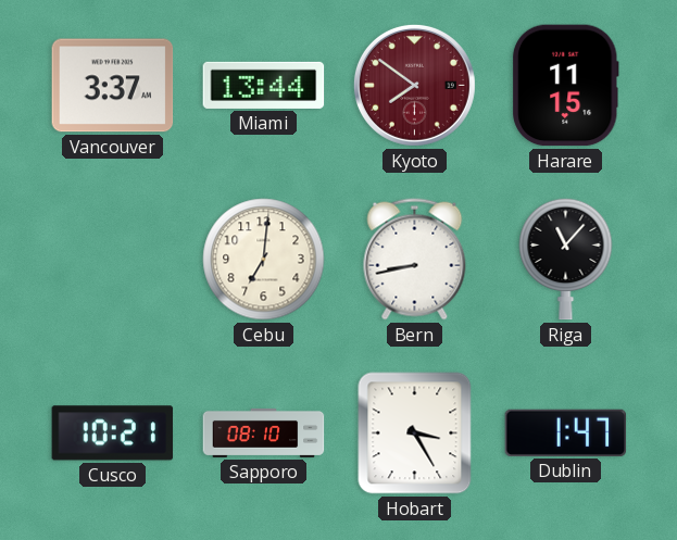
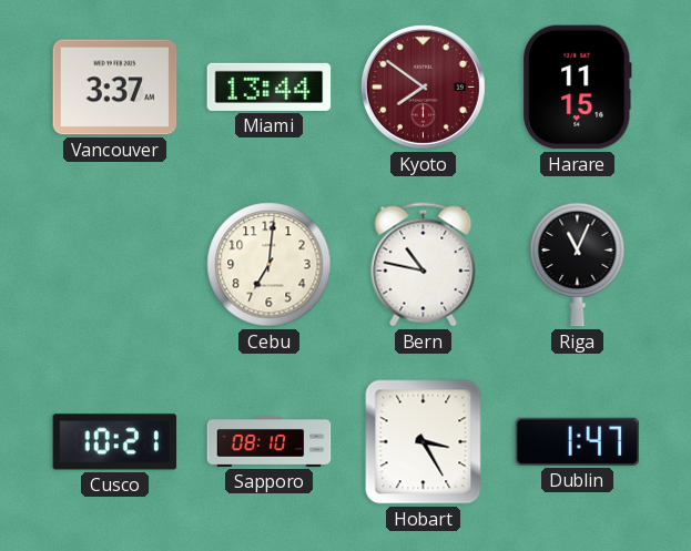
Bern: 8:43 -> 10:47
Riga: 11:07 -> 11:04
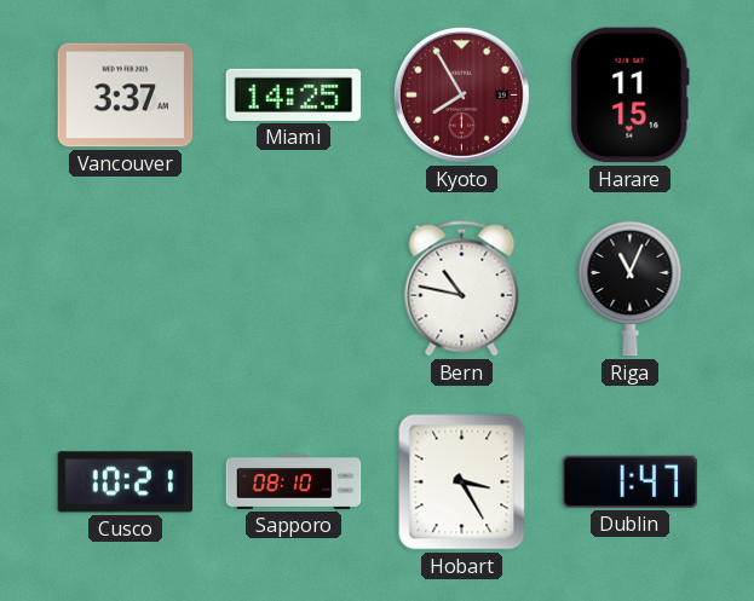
Miami: 13:44 -> 14:25
Kyoto: 7:51 -> 7:55
Cebu: 7:01 -> none
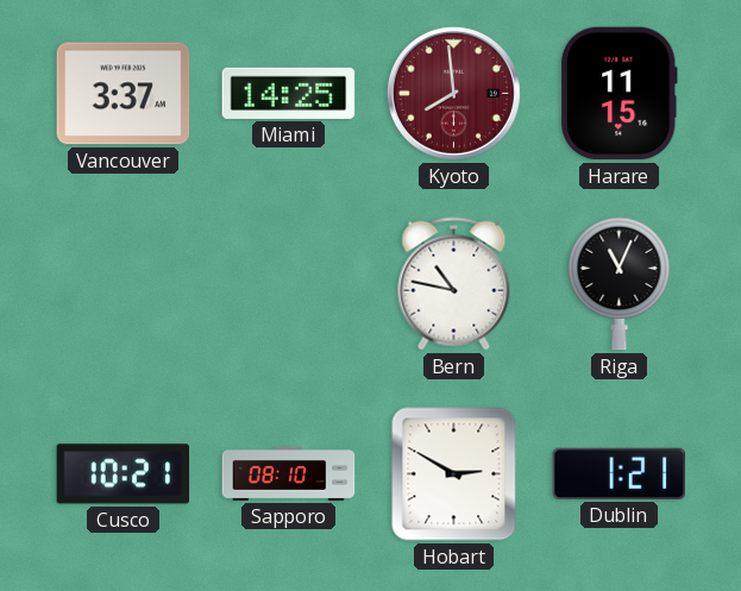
Kyoto: 7:55 -> 7:59
Hobart: 3:25 -> 2:50
Dublin: 1:47 -> 1:21
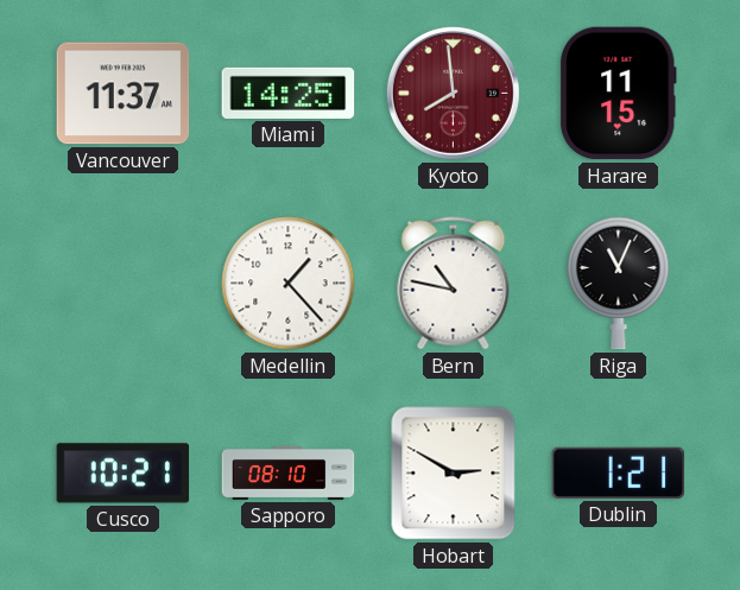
Vancouver: 3:37 -> 11:37
Medellin: none -> 1:23
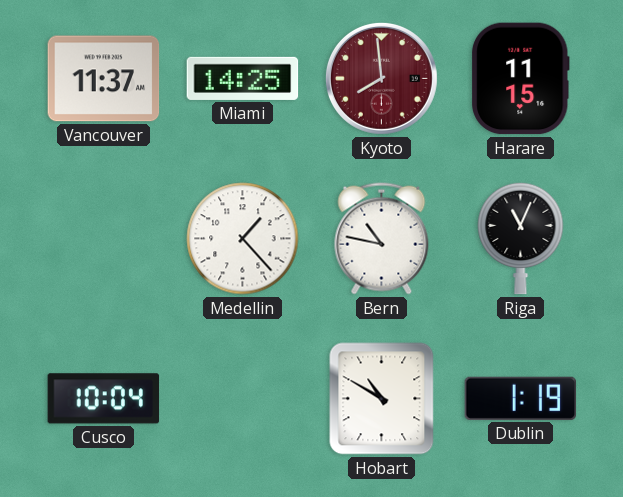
Cusco: 10:21 -> 10:04
Sapporo: 08:10 -> none
Hobart: 2:50 -> 10:50
Dublin: 1:21 -> 1:19
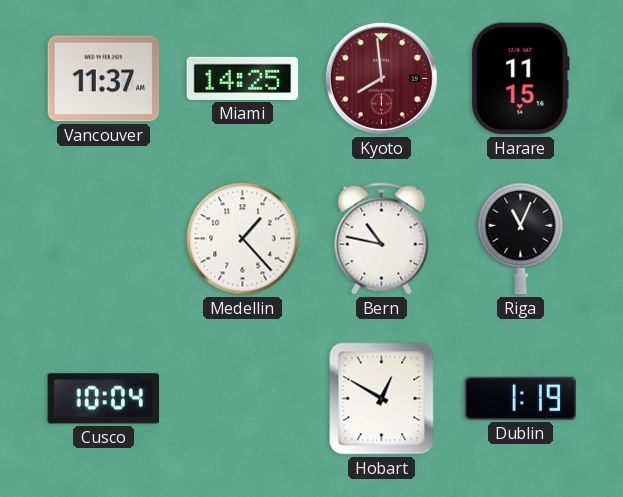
Hobart: 10:50 -> 12:50
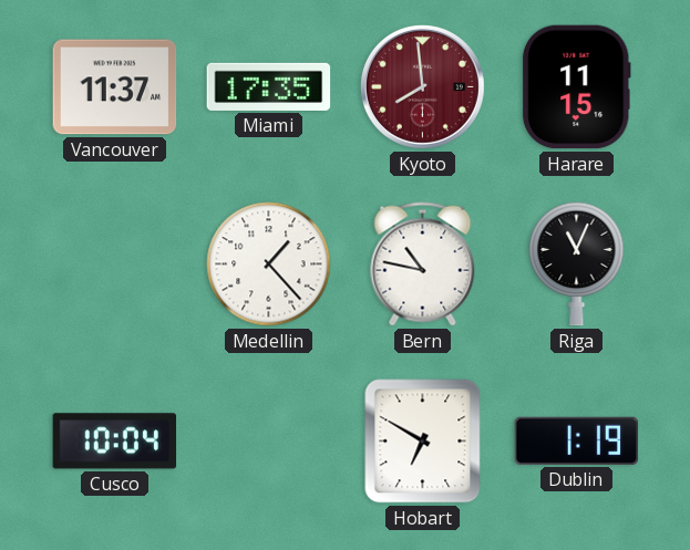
Miami: 14:25 -> 17:35
Hobart: 12:50 -> 6:50
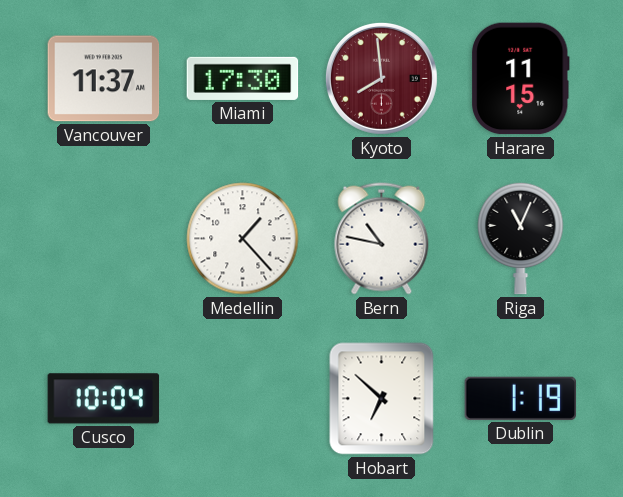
Miami: 17:35 -> 17:30
Hobart: 6:50 -> 6:52
